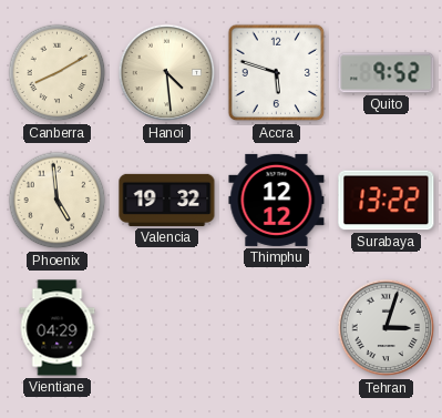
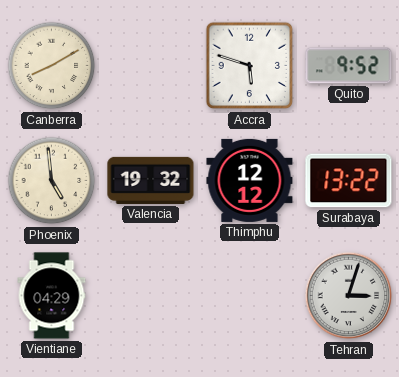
Hanoi: 4:29 -> none
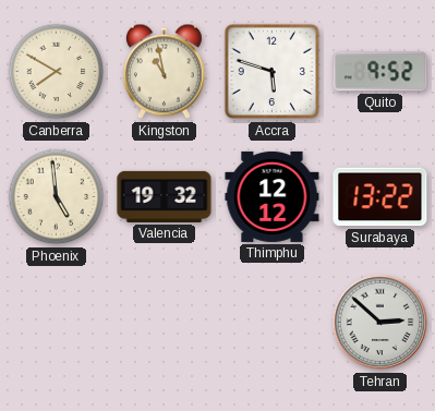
Canberra: 8:10 -> 7:50
Kingston: none -> 10:58
Vientiane: 04:29 -> none
Tehran: 3:03 -> 2:52
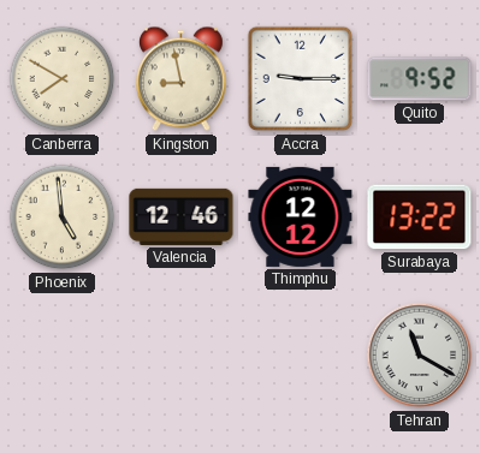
Kingston: 10:58 -> 8:58
Accra: 5:48 -> 9:15
Valencia: 19:32 -> 12:46
Tehran: 2:52 -> 11:20
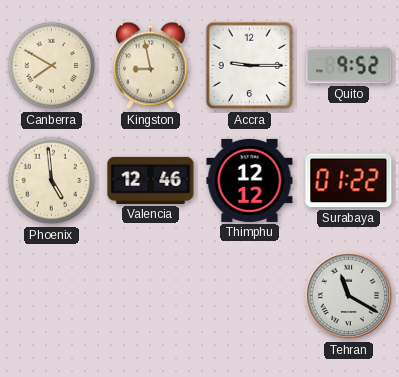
Surabaya: 13:22 -> 01:22
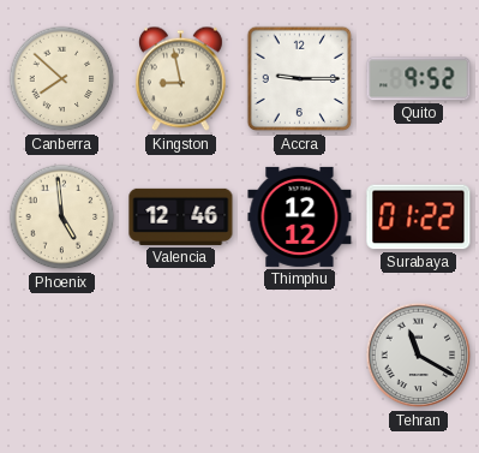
Canberra: 7:50 -> 7:52
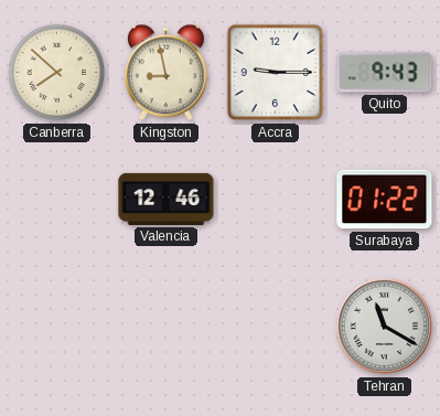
Quito: 9:52 -> 9:43
Phoenix: 4:59 -> none
Thimphu: 12:12 -> none
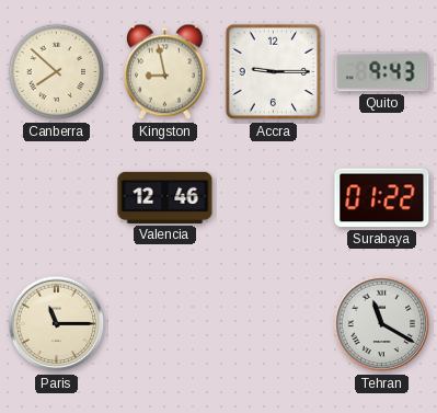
Paris: none -> 11:15
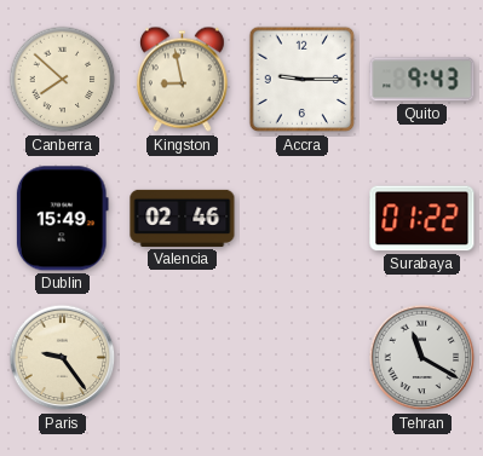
Dublin: none -> 15:49
Valencia: 12:46 -> 02:46
Paris: 11:15 -> 9:24
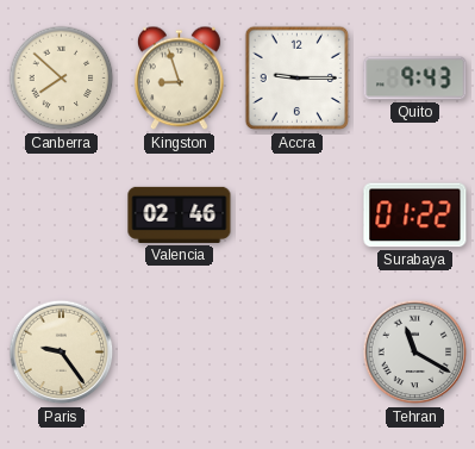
Kingston: 8:58 -> 8:57
Dublin: 15:49 -> none
